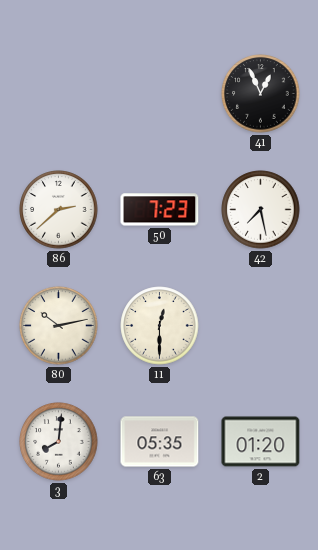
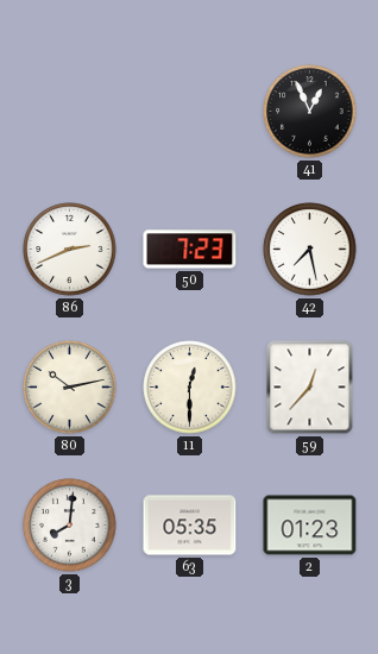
86: 2:38 -> 2:41
59: none -> 12:37
2: 01:20 -> 01:23
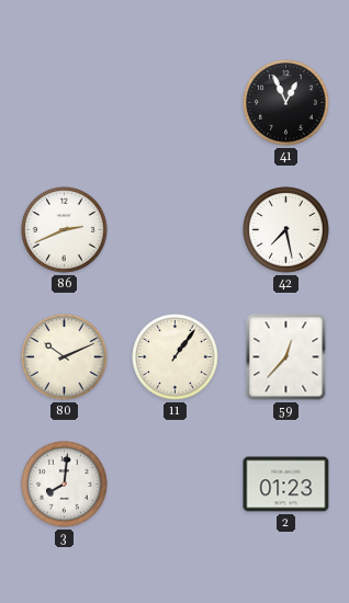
50: 7:23 -> none
80: 10:13 -> 10:11
11: 12:30 -> 1:06
63: 05:35 -> none
